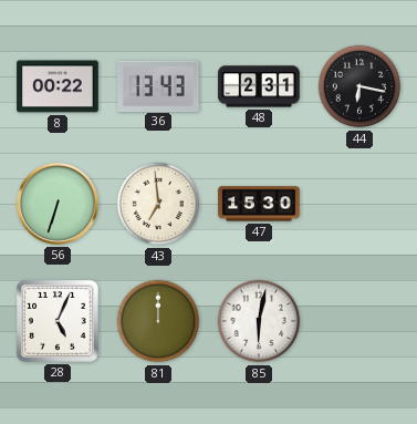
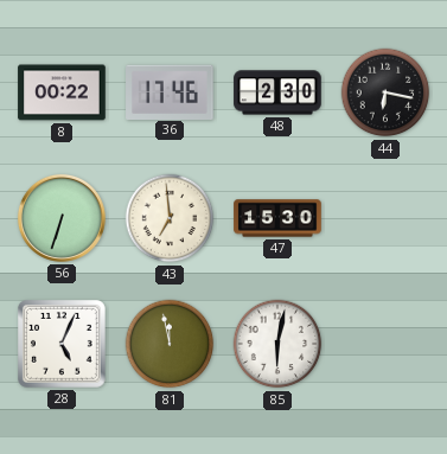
36: 13:43 -> 17:46
48: 2:31 -> 2:30
81: 12:00 -> 11:58
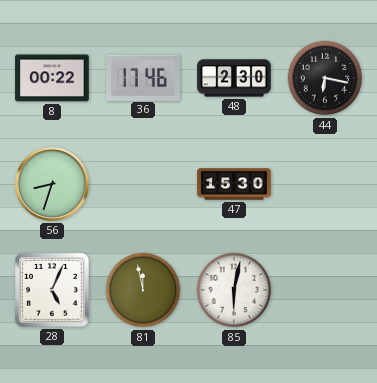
56: 6:33 -> 8:33
43: 6:59 -> none
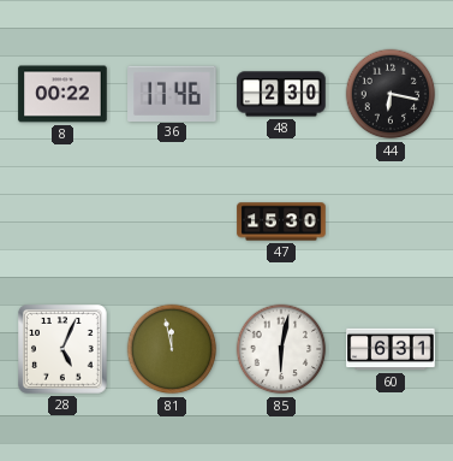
56: 8:33 -> none
60: none -> 6:31
